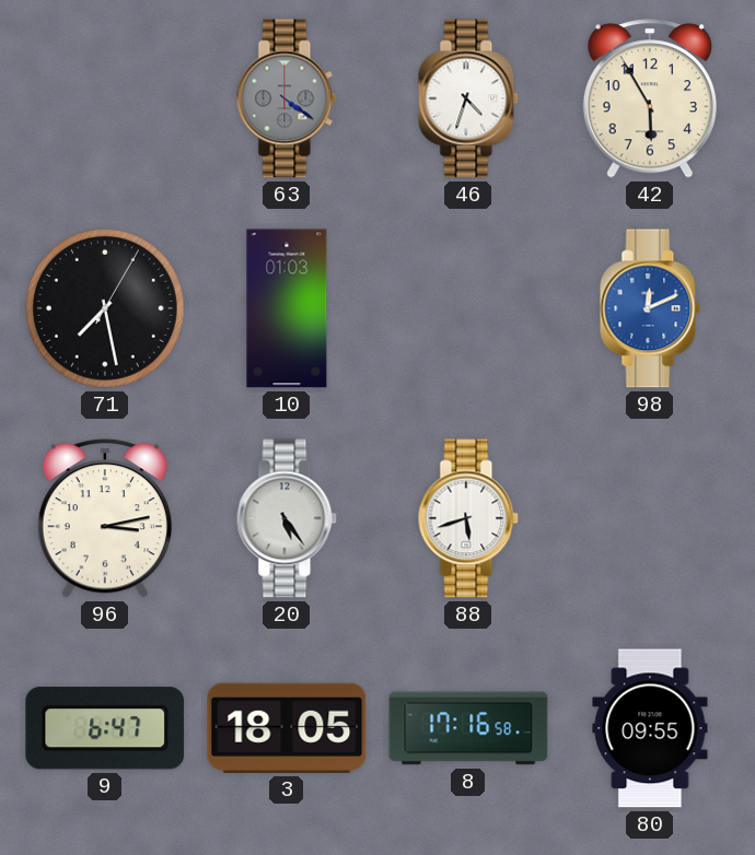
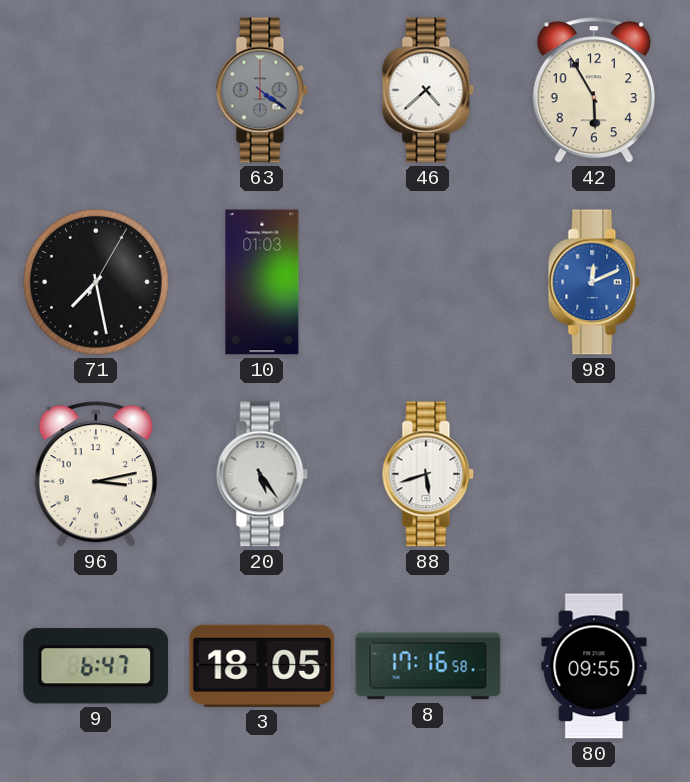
46: 4:33 -> 4:38
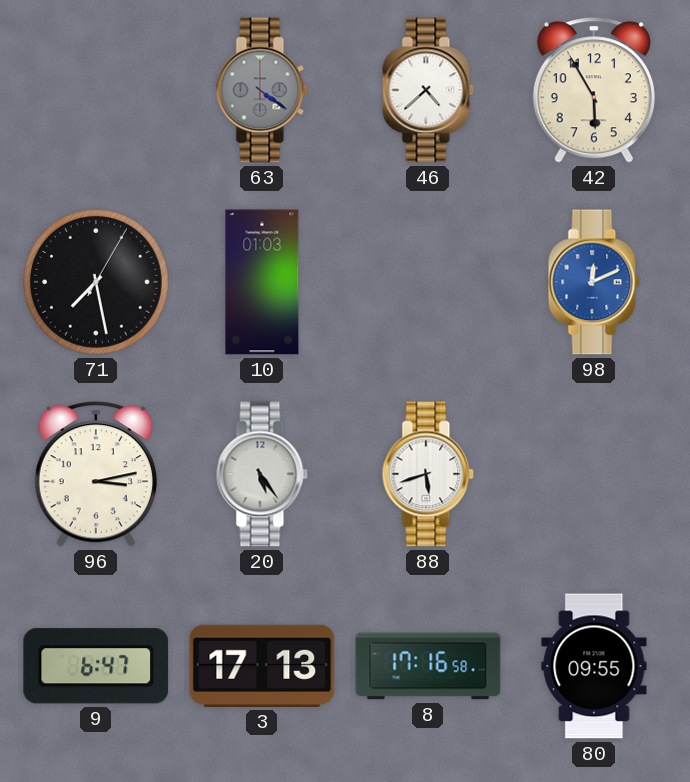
3: 18:05 -> 17:13
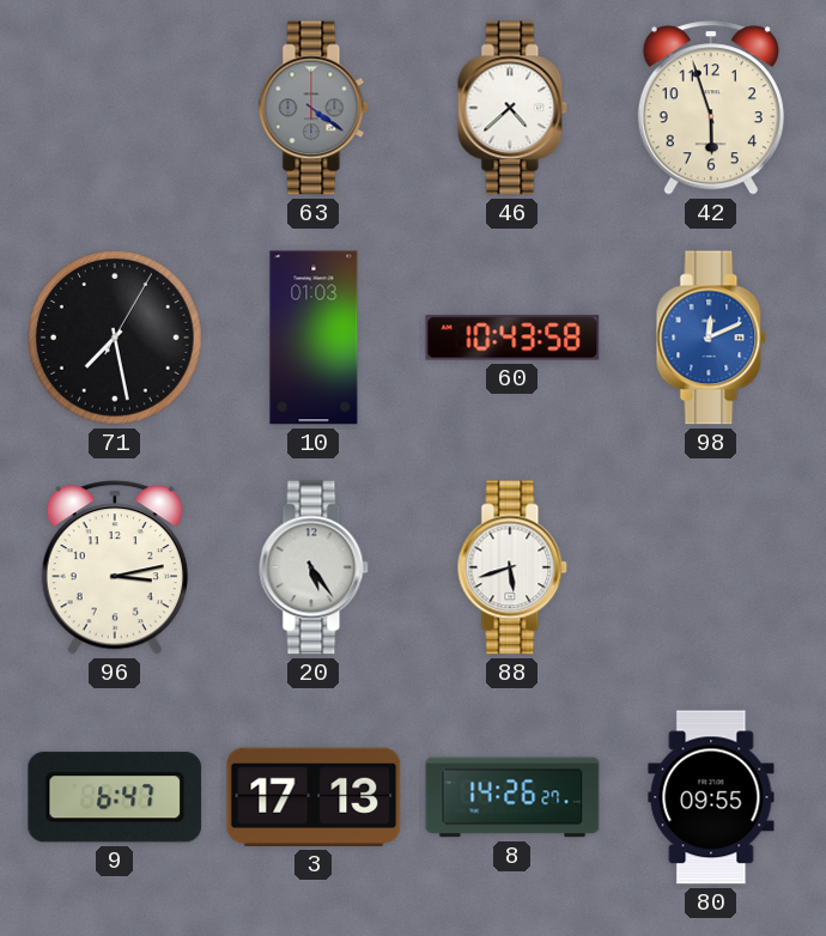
42: 5:55 -> 5:57
60: none -> 10:43
8: 17:16 -> 14:26
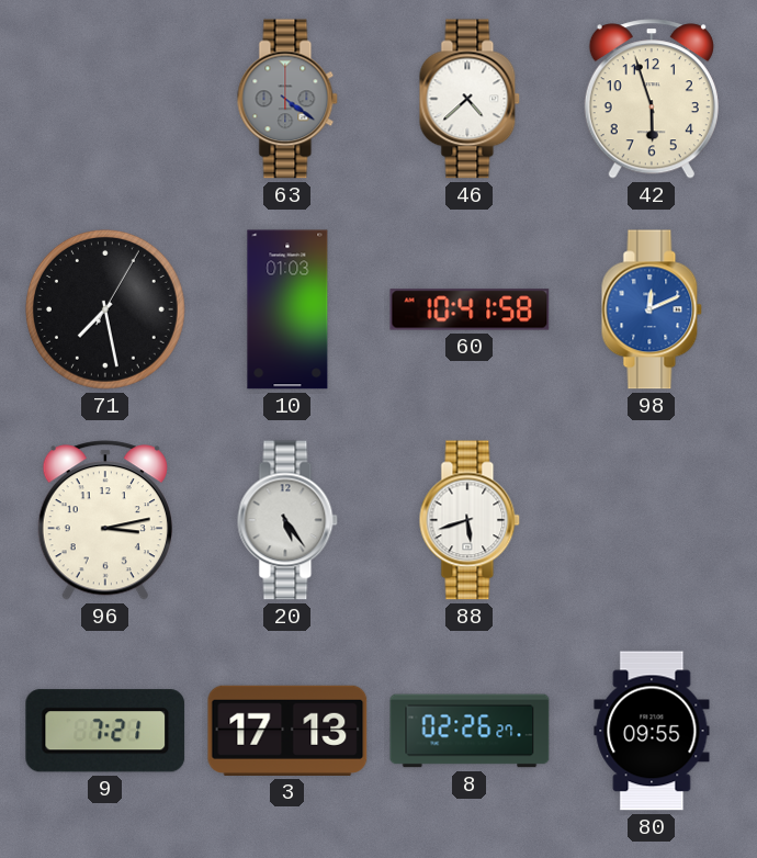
60: 10:43 -> 10:41
9: 6:47 -> 7:21
8: 14:26 -> 02:26
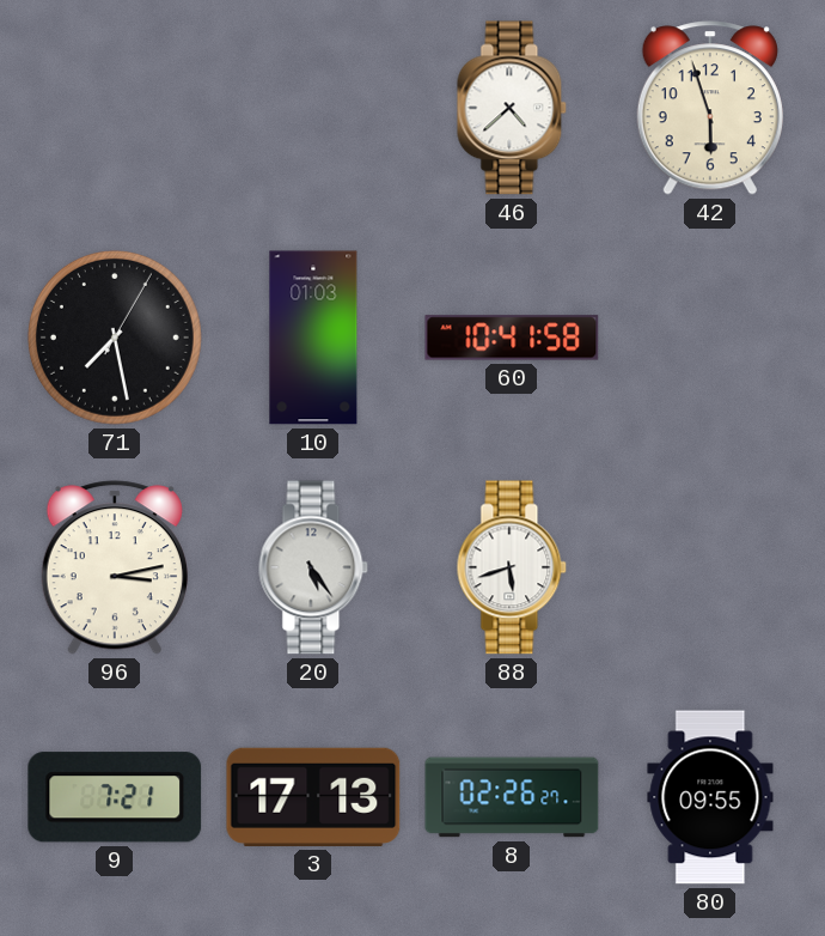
63: 4:21 -> none
98: 12:11 -> none
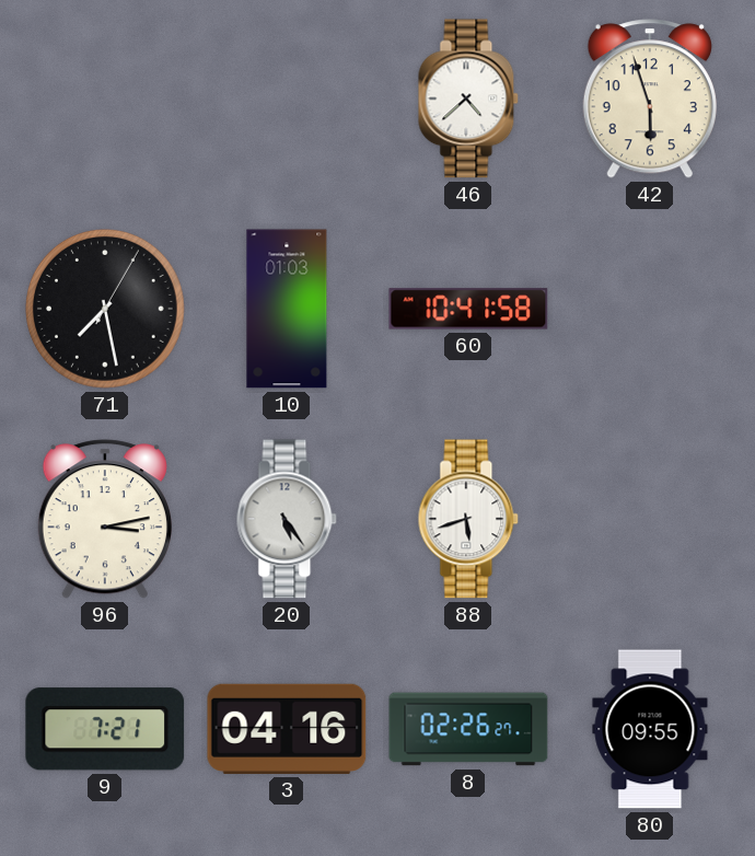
3: 17:13 -> 04:16
